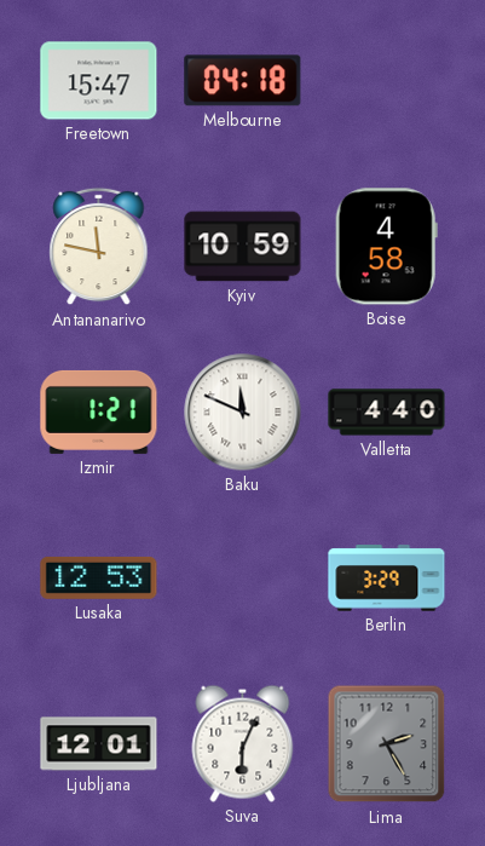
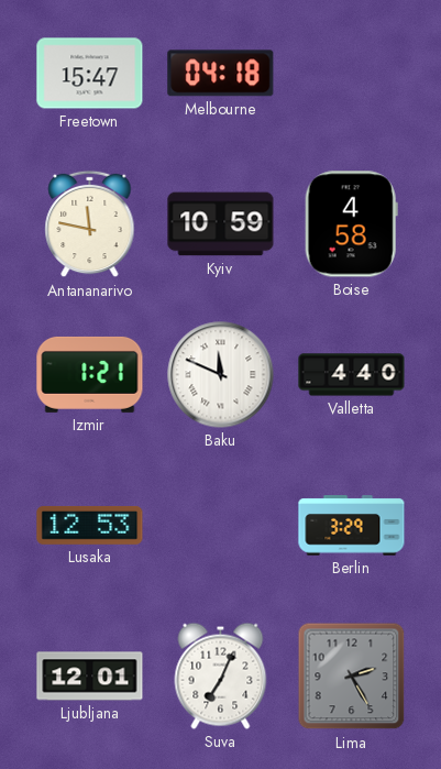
Suva: 6:04 -> 7:04
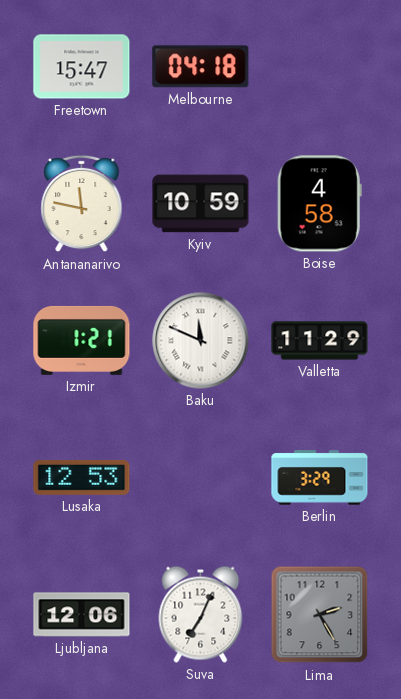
Valletta: 4:40 -> 11:29
Ljubljana: 12:01 -> 12:06
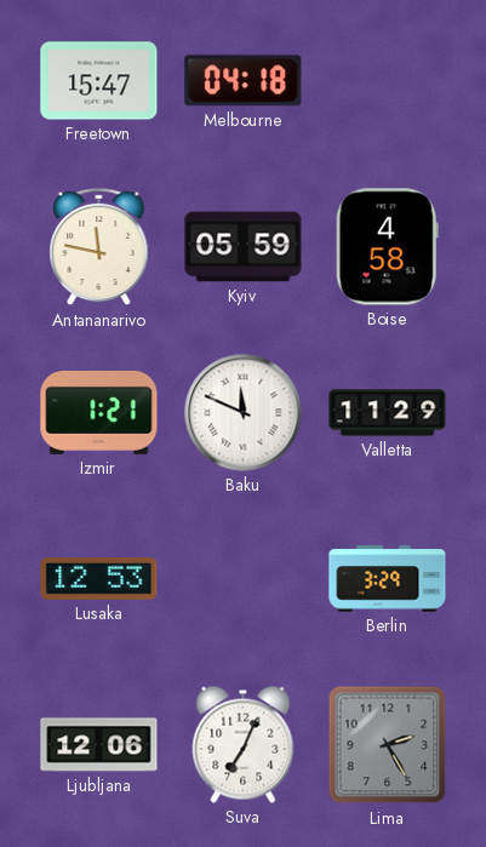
Kyiv: 10:59 -> 05:59
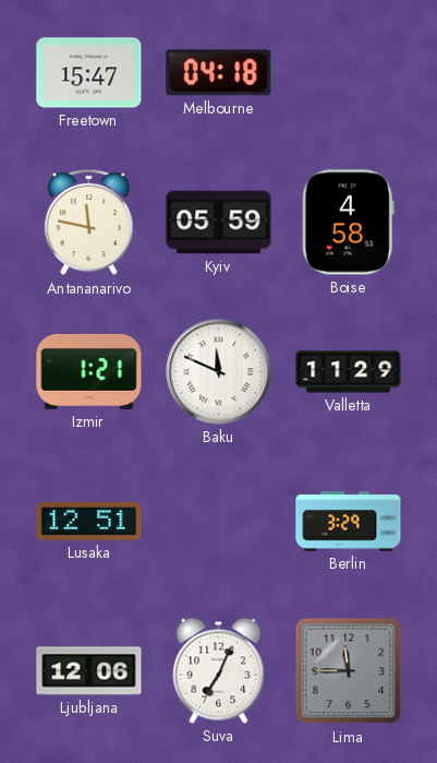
Lusaka: 12:53 -> 12:51
Lima: 2:25 -> 11:45
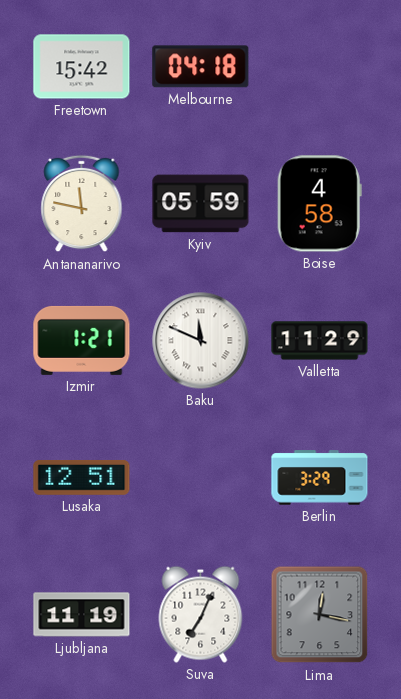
Freetown: 15:47 -> 15:42
Ljubljana: 12:06 -> 11:19
Lima: 11:45 -> 12:17
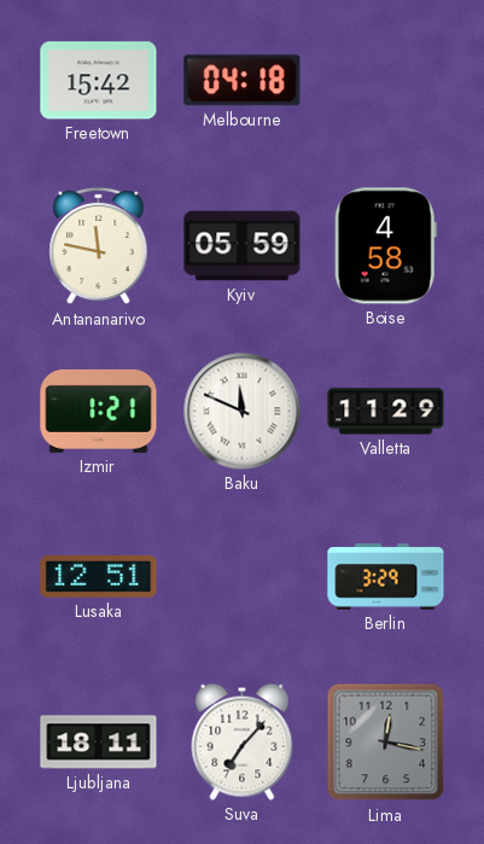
Ljubljana: 11:19 -> 18:11
Suva: 7:04 -> 7:07
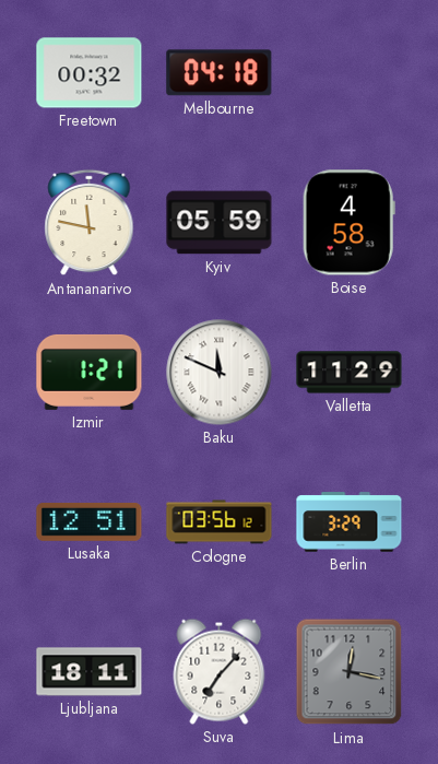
Freetown: 15:42 -> 00:32
Cologne: none -> 03:56
